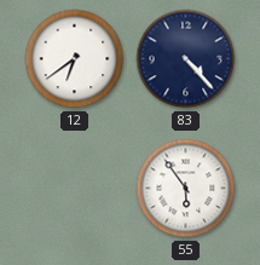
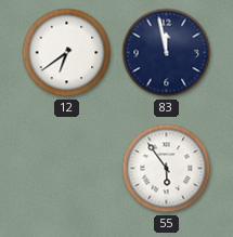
83: 4:23 -> 11:58
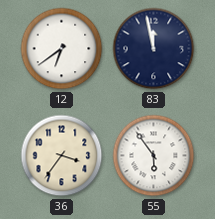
36: none -> 3:36
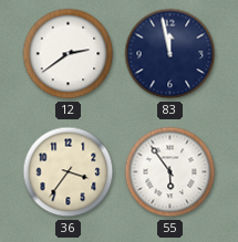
12: 6:39 -> 2:39
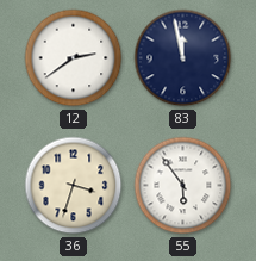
36: 3:36 -> 3:33
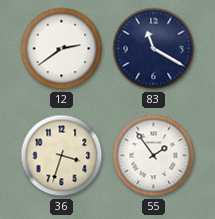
83: 11:58 -> 11:20
55: 5:54 -> 1:54
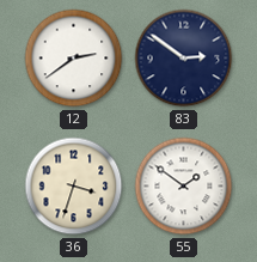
83: 11:20 -> 2:51
55: 1:54 -> 1:51
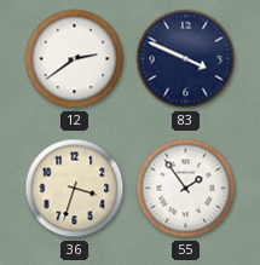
83: 2:51 -> 3:49
55: 1:51 -> 1:54
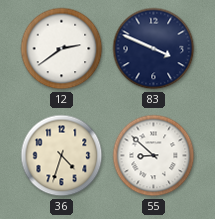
36: 3:33 -> 4:33
55: 1:54 -> 8:52
